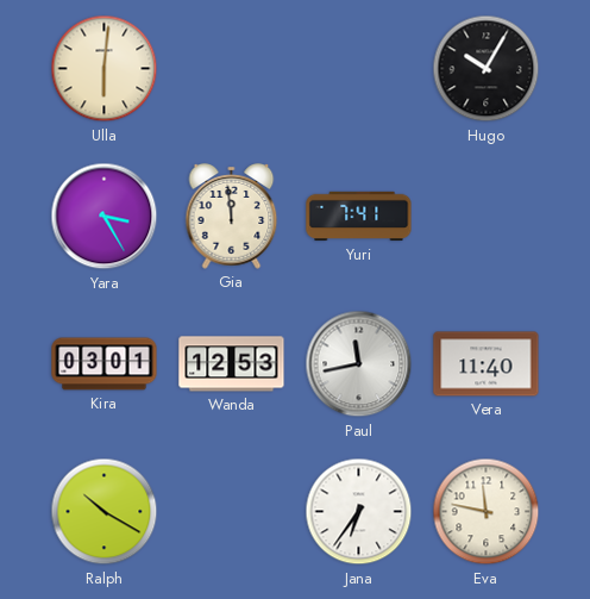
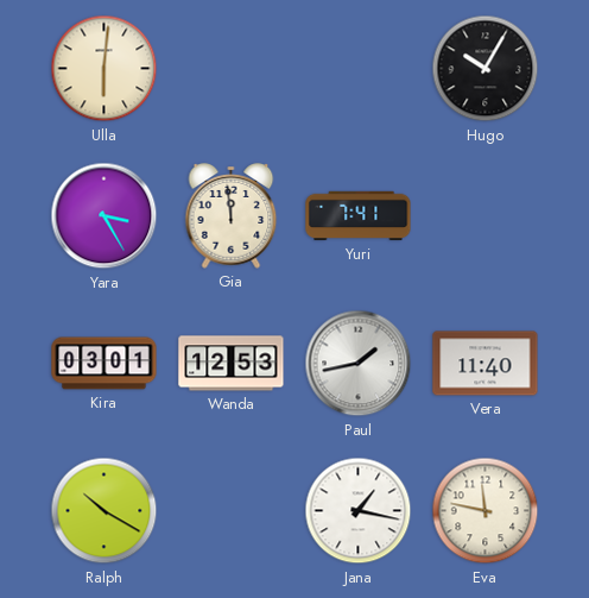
Paul: 11:43 -> 1:43
Jana: 6:36 -> 1:17
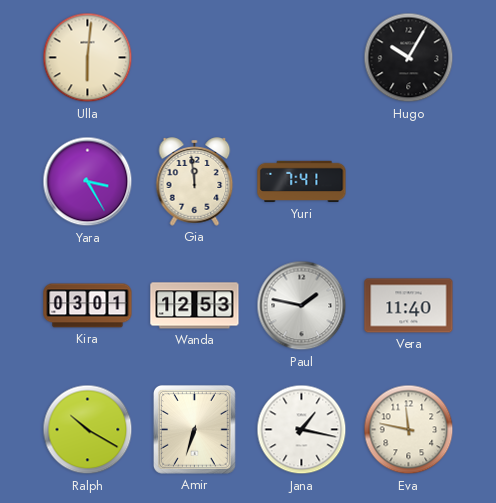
Paul: 1:43 -> 1:47
Amir: none -> 6:33
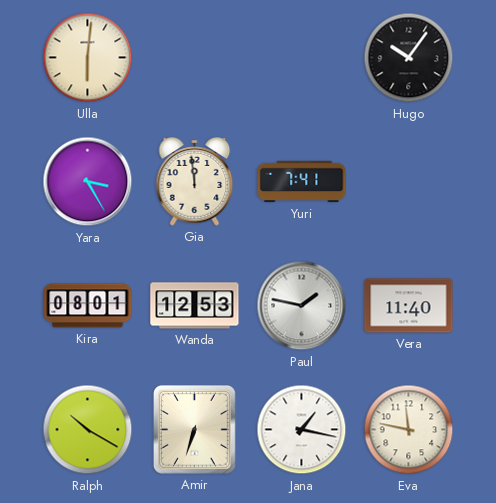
Hugo: 10:05 -> 10:06
Kira: 03:01 -> 08:01
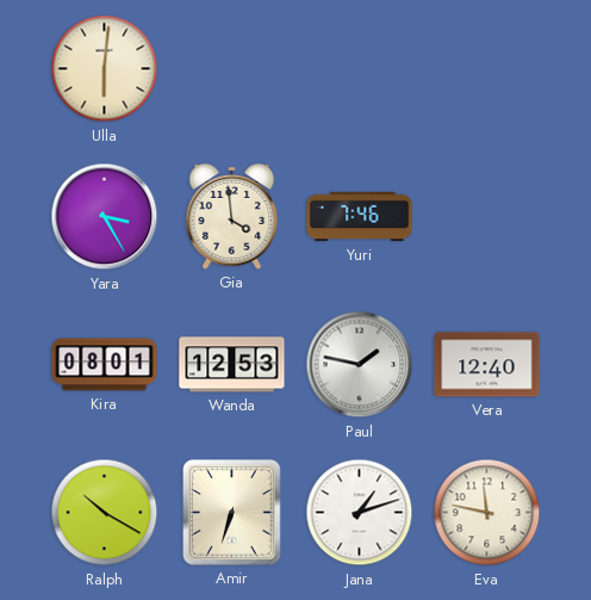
Hugo: 10:06 -> none
Gia: 11:59 -> 3:59
Yuri: 7:41 -> 7:46
Vera: 11:40 -> 12:40
Jana: 1:17 -> 1:12
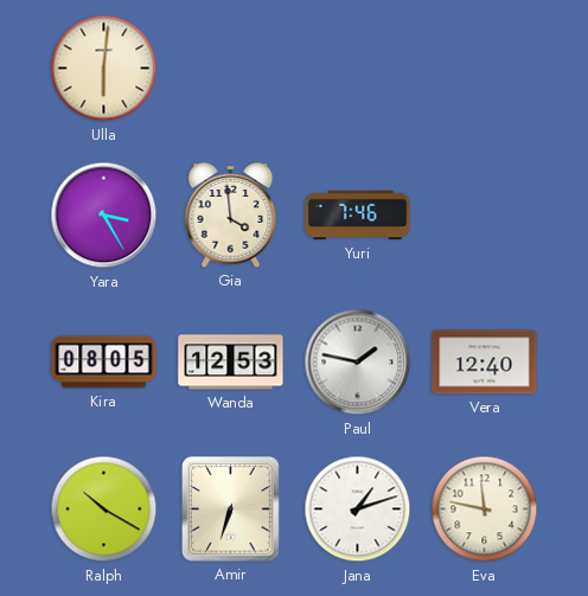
Kira: 08:01 -> 08:05
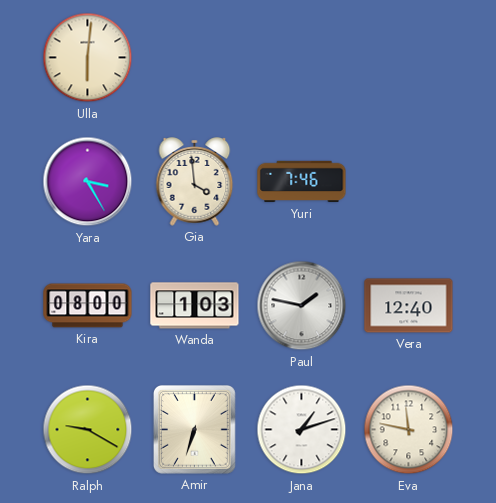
Kira: 08:05 -> 08:00
Wanda: 12:53 -> 1:03
Ralph: 10:20 -> 9:20
